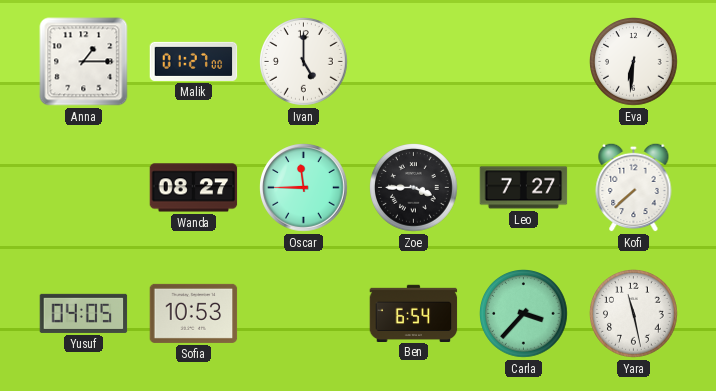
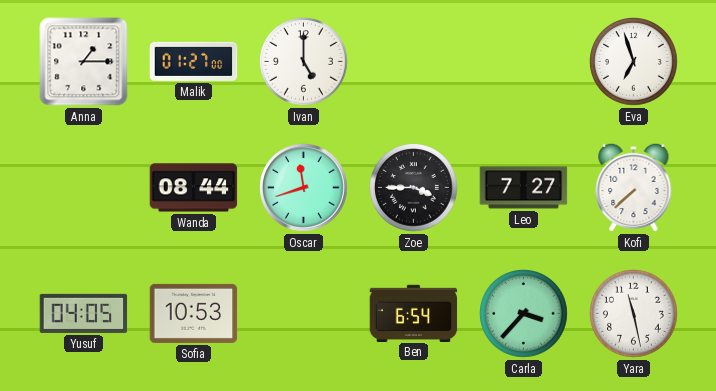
Eva: 6:31 -> 6:57
Wanda: 08:27 -> 08:44
Oscar: 11:45 -> 11:42
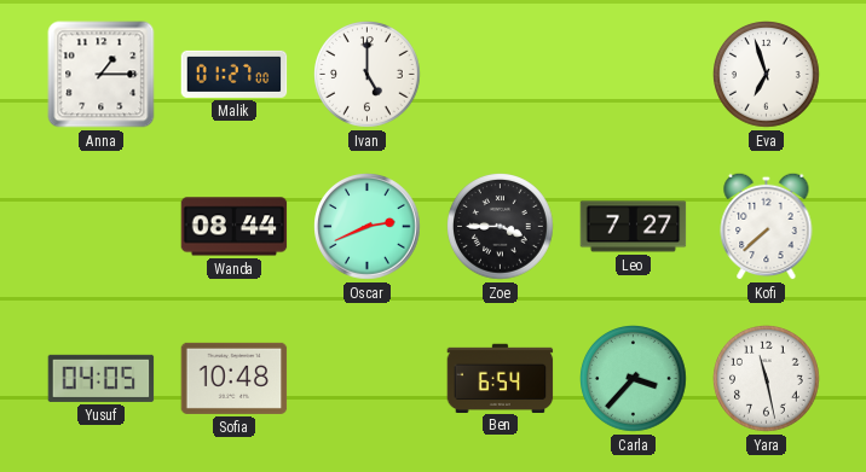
Oscar: 11:42 -> 2:41
Sofia: 10:53 -> 10:48
